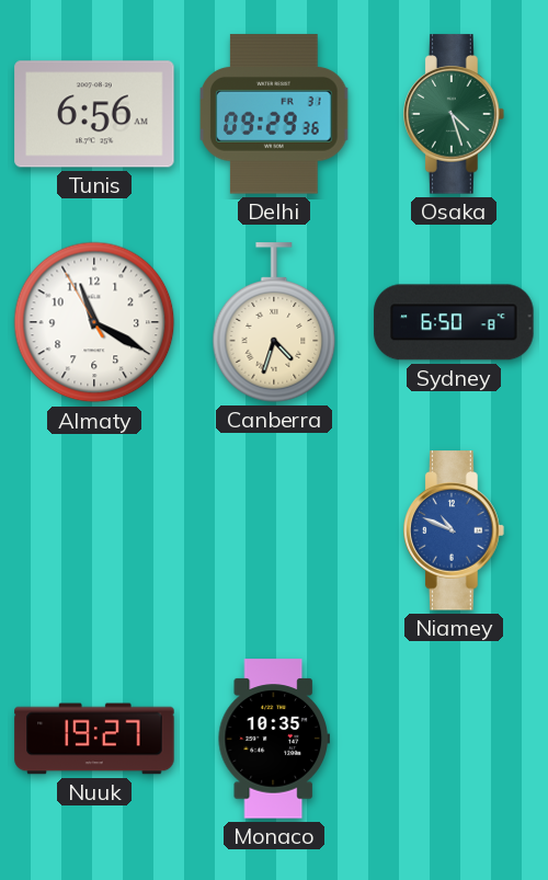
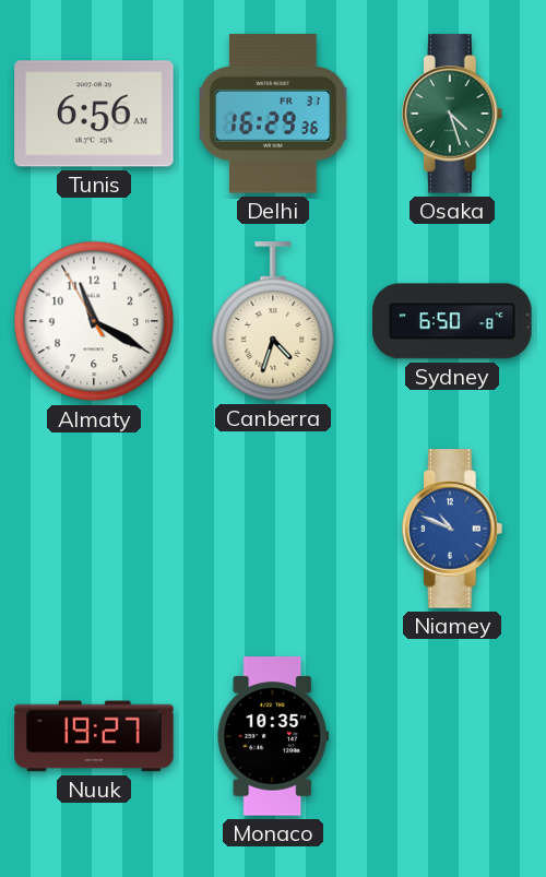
Delhi: 09:29 -> 16:29
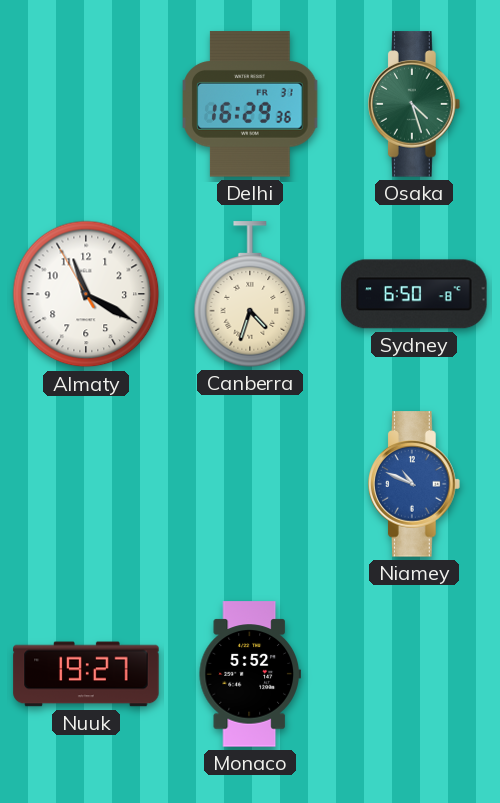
Tunis: 6:56 -> none
Monaco: 10:35 -> 5:52
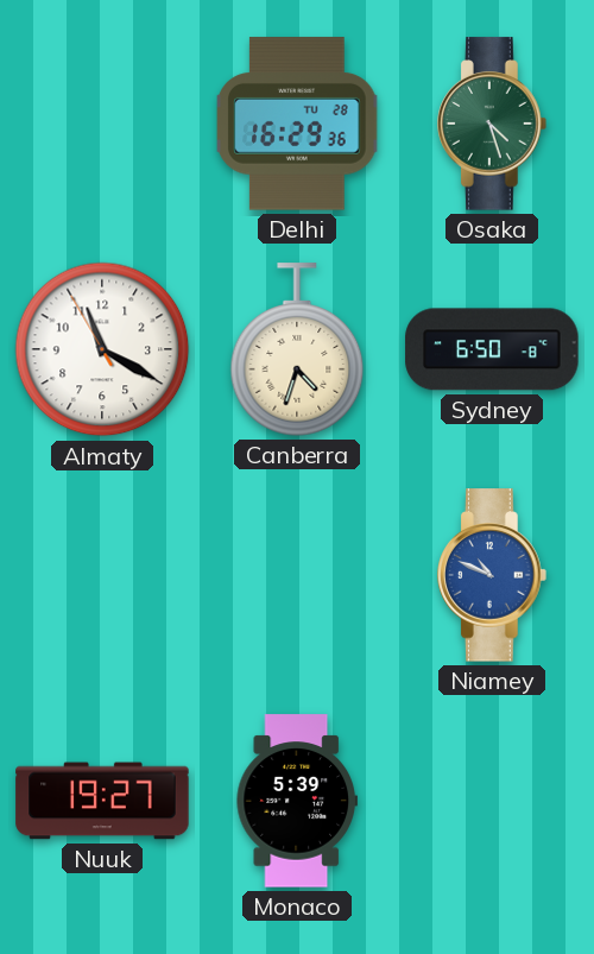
Delhi date: FR 31 -> TU 28
Monaco: 5:52 -> 5:39
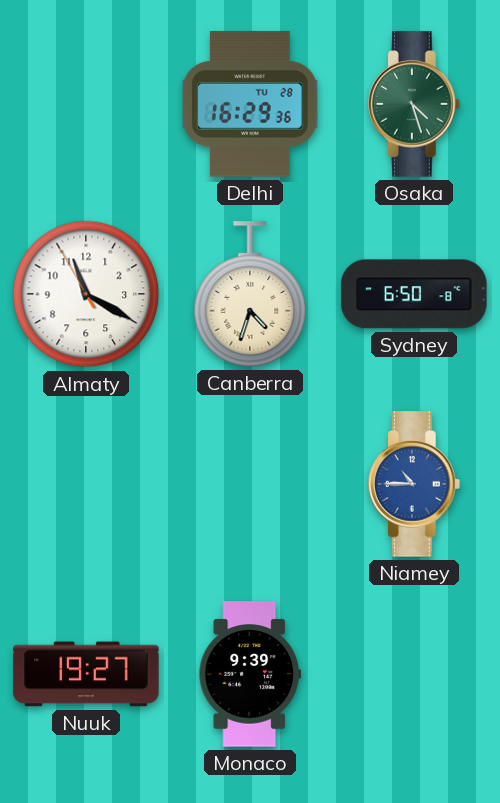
Niamey: 10:49 -> 10:45
Monaco: 5:39 -> 9:39
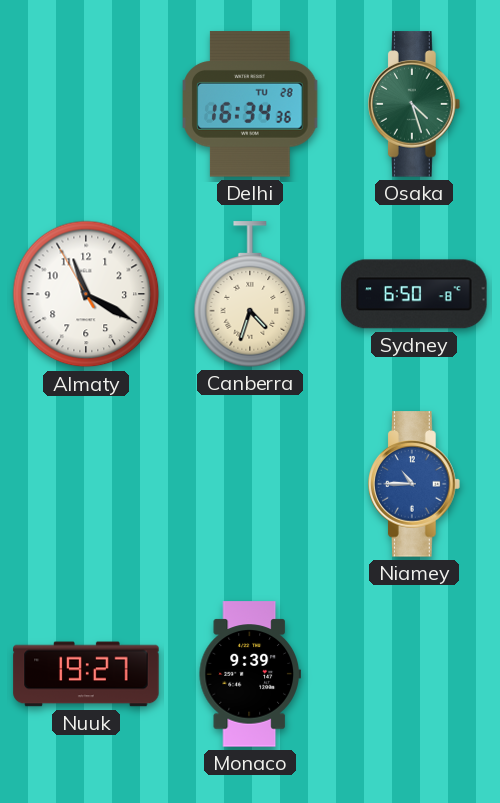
Delhi: 16:29 -> 16:34
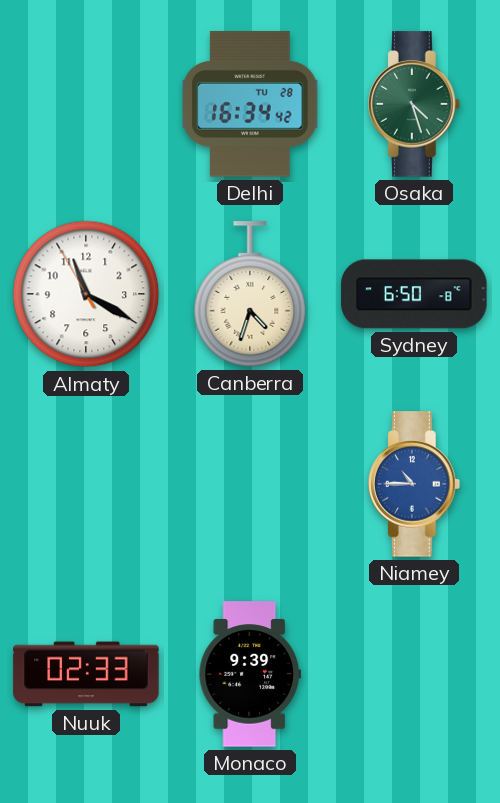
Delhi: 16:34:36 -> 16:34:42
Nuuk: 19:27 -> 02:33
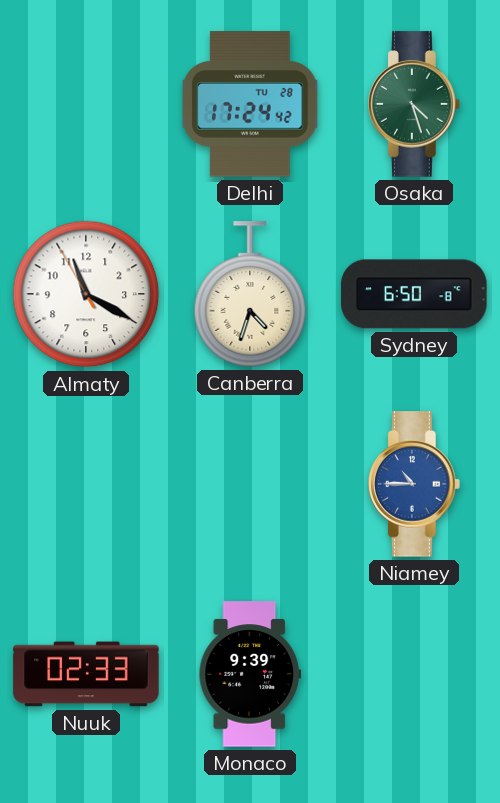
Delhi: 16:34 -> 17:24
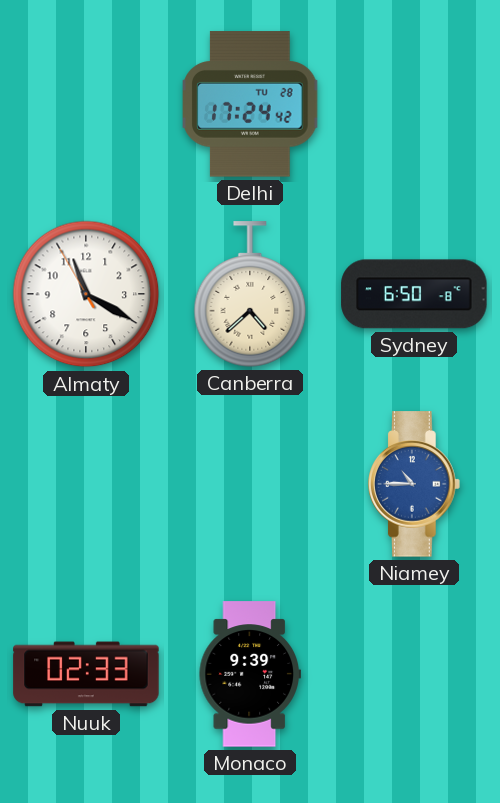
Osaka: 4:27 -> none
Canberra: 4:33 -> 4:38
